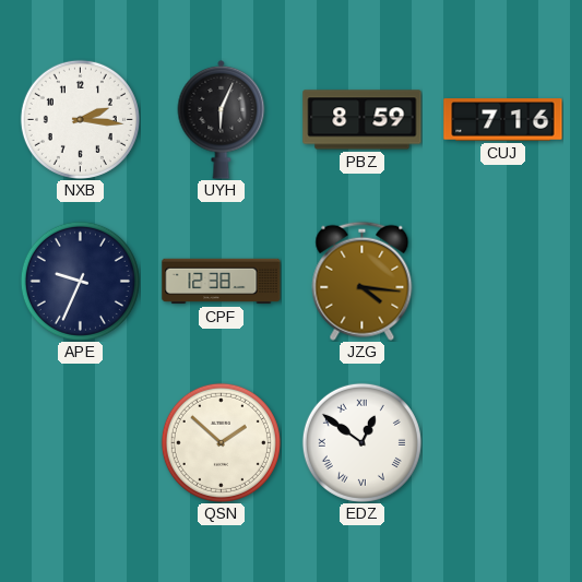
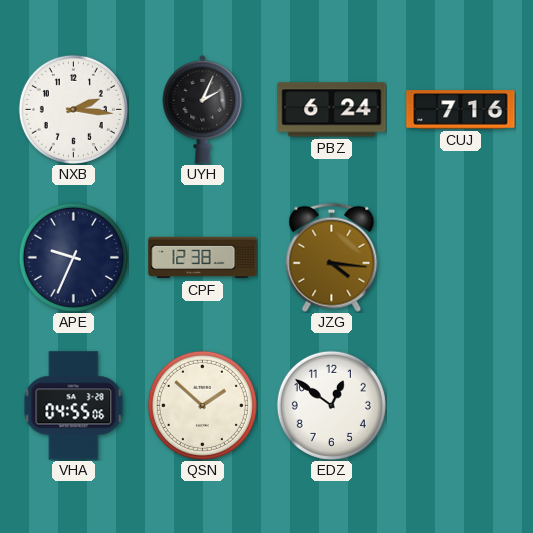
UYH: 6:04 -> 2:04
PBZ: 8:59 -> 6:24
VHA: none -> 04:55
EDZ numerals: Roman -> Arabic
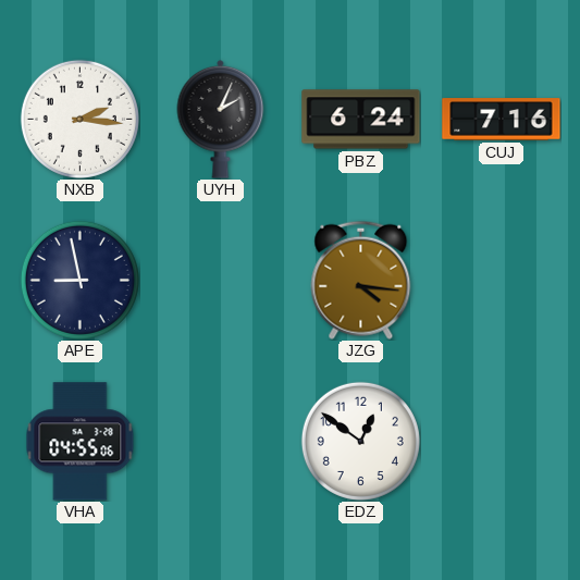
APE: 9:34 -> 8:58
CPF: 12:38 -> none
QSN: 1:52 -> none
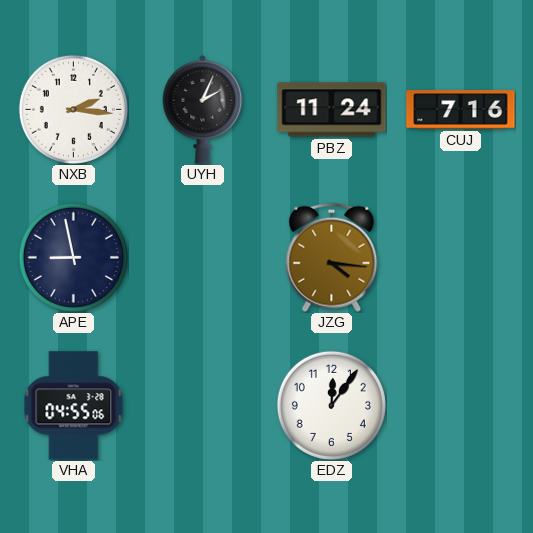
PBZ: 6:24 -> 11:24
EDZ: 12:51 -> 12:06
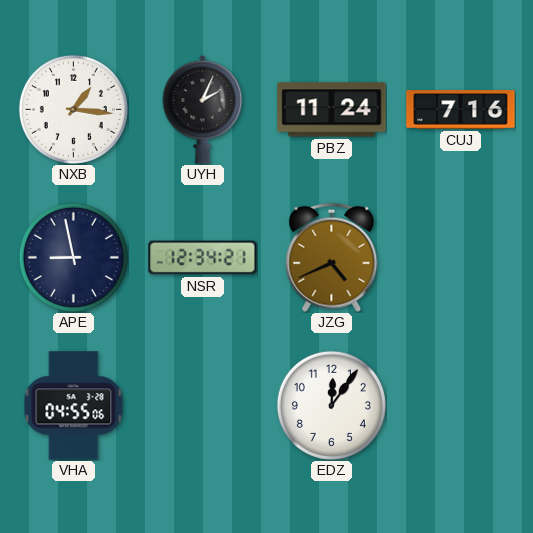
NXB: 2:16 -> 1:16
NSR: none -> 12:34
JZG: 4:16 -> 4:41
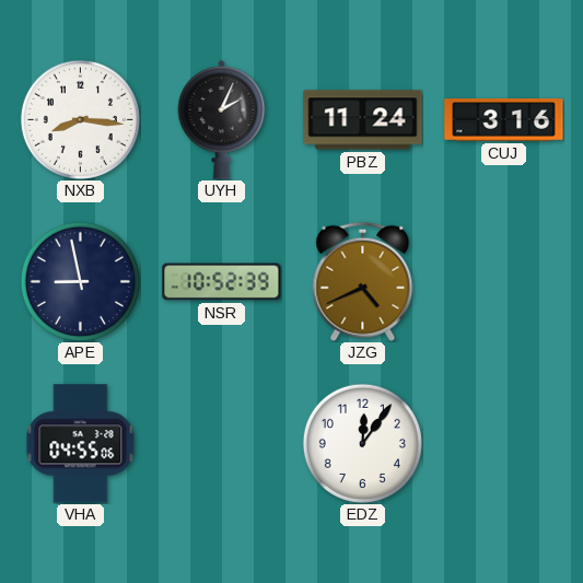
NXB: 1:16 -> 8:16
CUJ: 7:16 -> 3:16
NSR: 12:34 -> 10:52
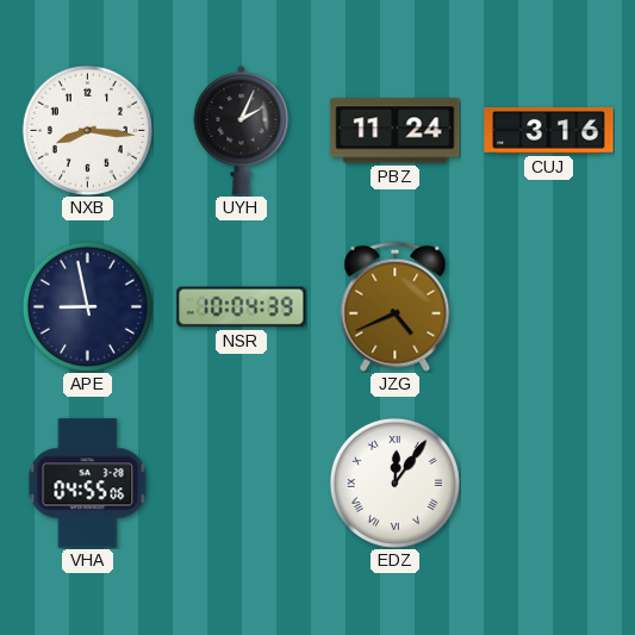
NSR: 10:52 -> 10:04
EDZ numerals: Arabic -> Roman
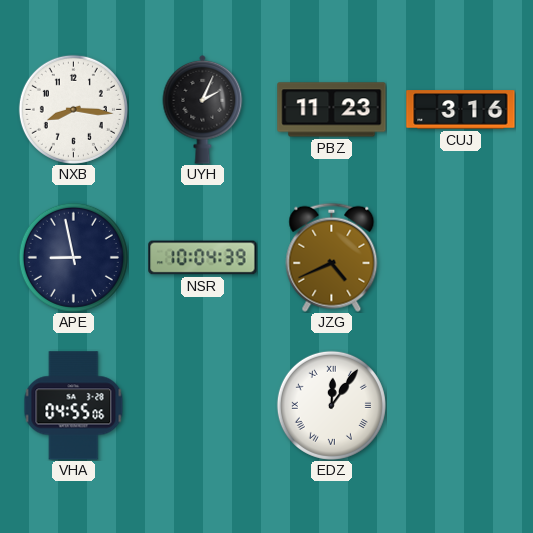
PBZ: 11:24 -> 11:23
